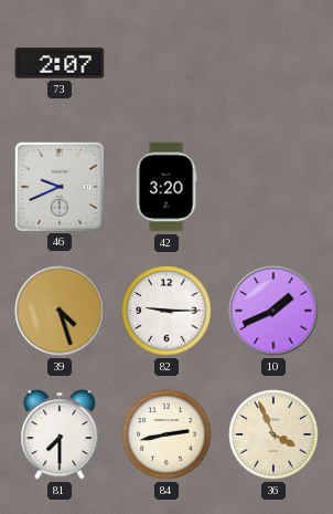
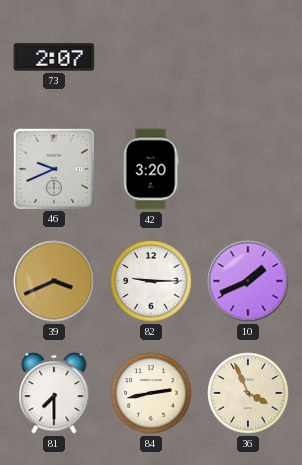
39: 4:27 -> 3:41
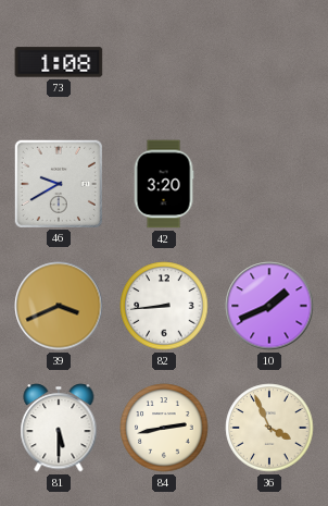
73: 2:07 -> 1:08
46: 9:41 -> 9:40
82: 9:15 -> 8:44
81: 7:30 -> 5:30
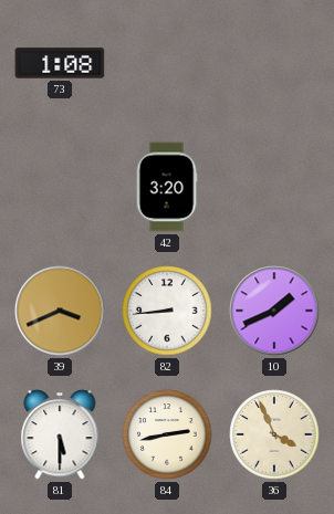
46: 9:40 -> none
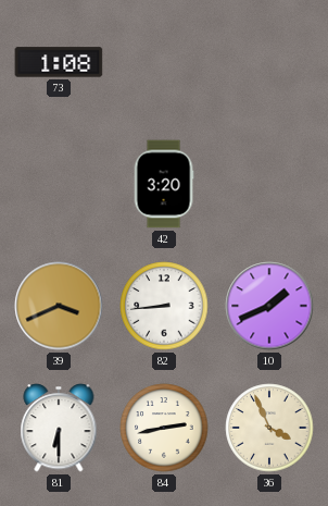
81: 5:30 -> 6:30
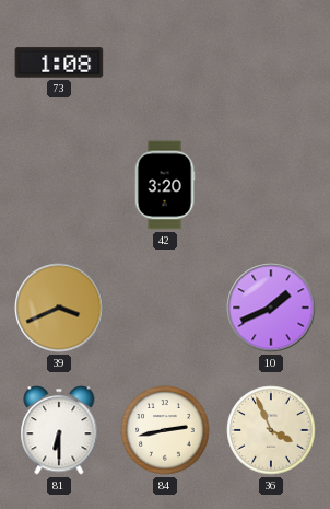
82: 8:44 -> none
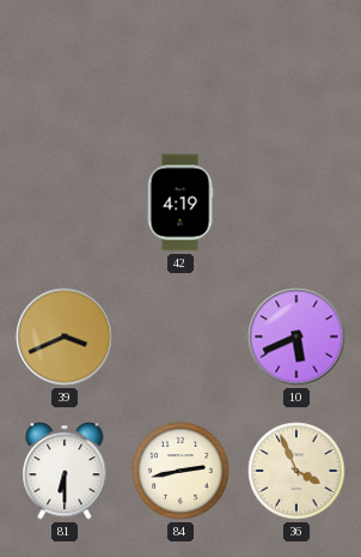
73: 1:08 -> none
42: 3:20 -> 4:19
10: 1:41 -> 5:41
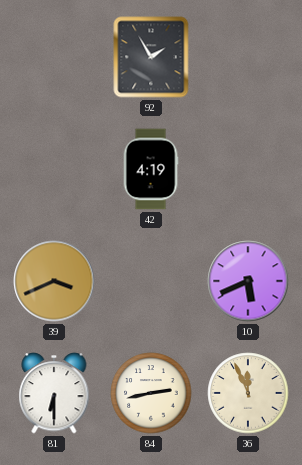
92: none -> 1:55
36: 3:56 -> 11:56
